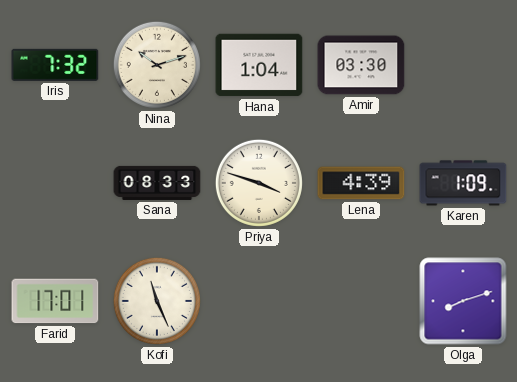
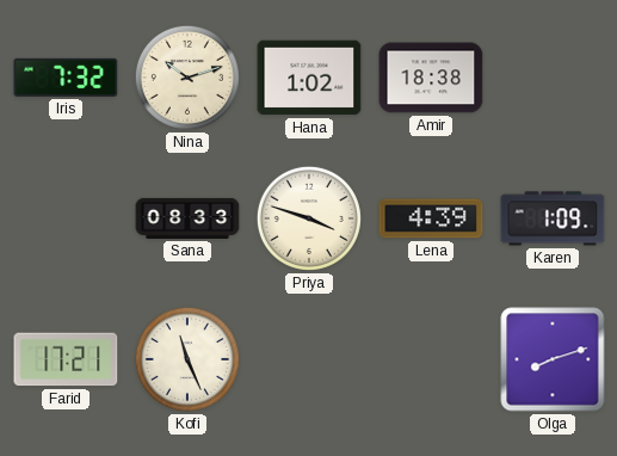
Hana: 1:04 -> 1:02
Amir: 03:30 -> 18:38
Farid: 17:01 -> 17:21
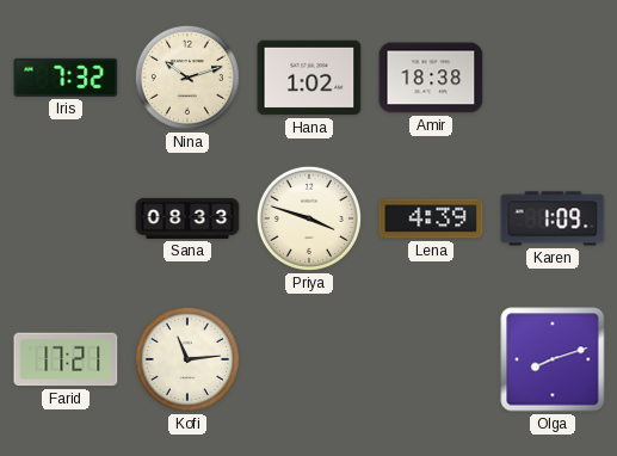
Kofi: 11:26 -> 11:14
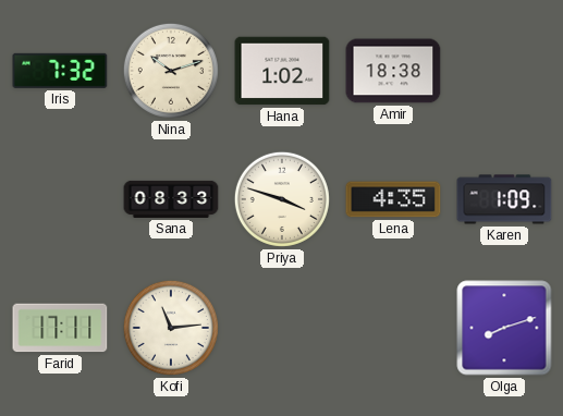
Lena: 4:39 -> 4:35
Farid: 17:21 -> 17:11
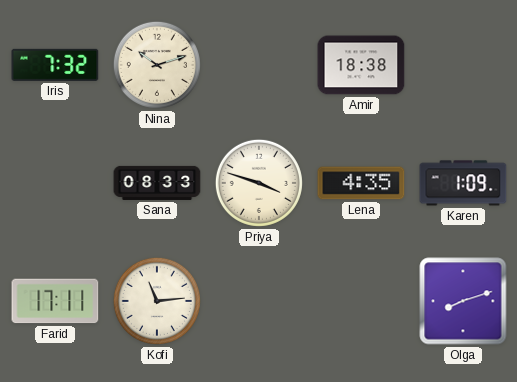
Hana: 1:02 -> none
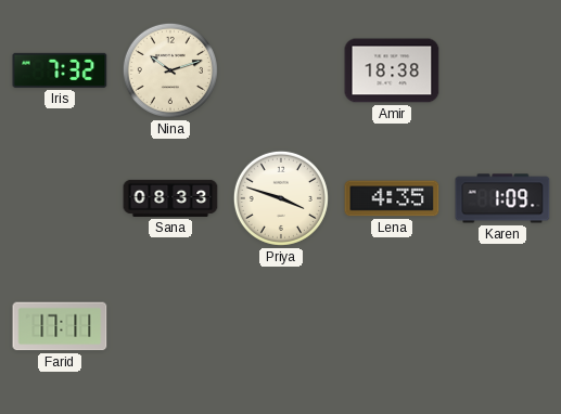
Kofi: 11:14 -> none
Olga: 8:12 -> none
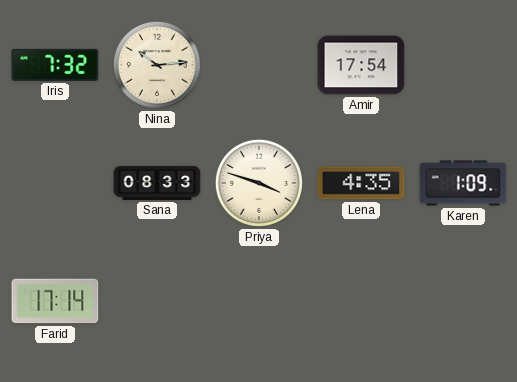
Nina: 10:12 -> 10:14
Amir: 18:38 -> 17:54
Farid: 17:11 -> 17:14
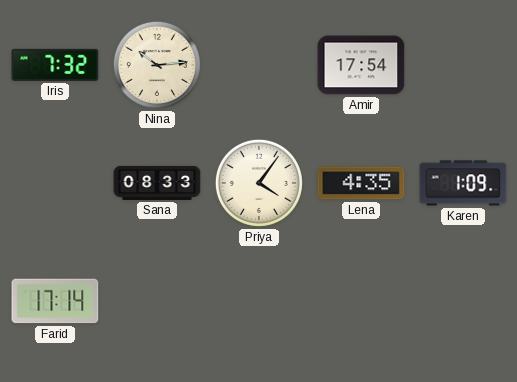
Priya: 3:48 -> 4:06
